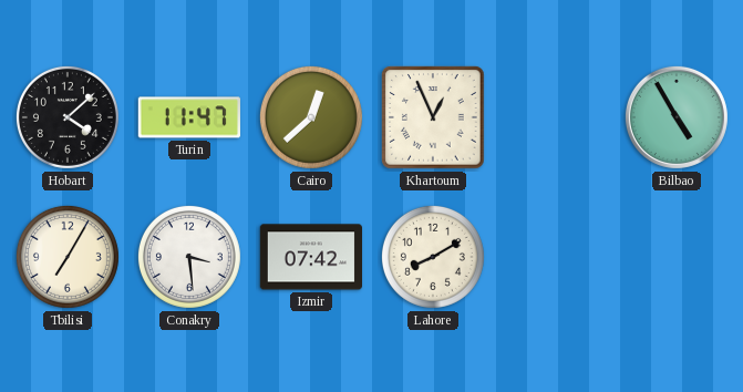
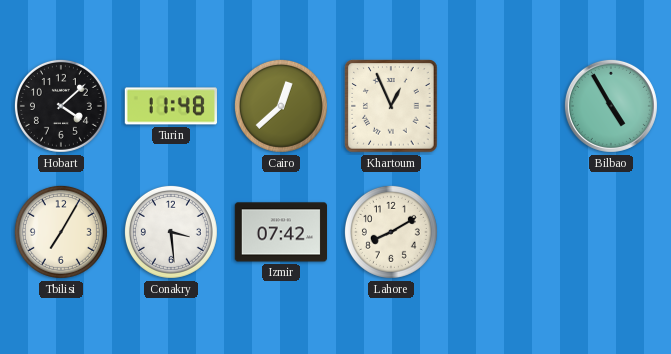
Turin: 11:47 -> 11:48
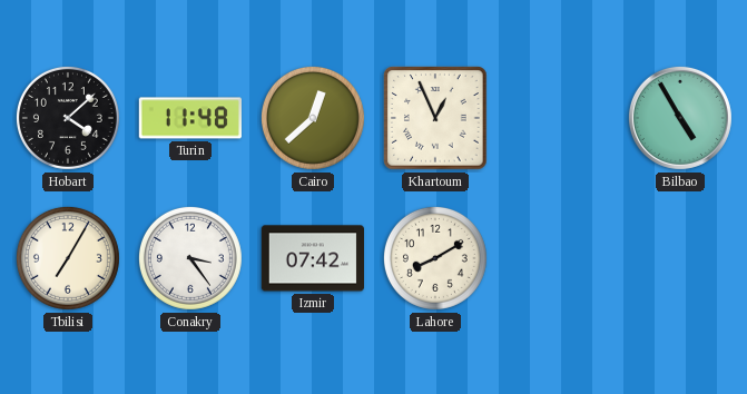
Conakry: 3:29 -> 3:24
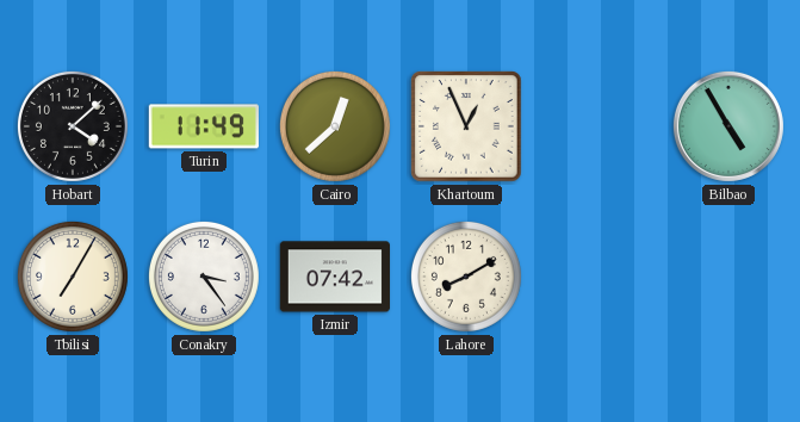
Turin: 11:48 -> 11:49
